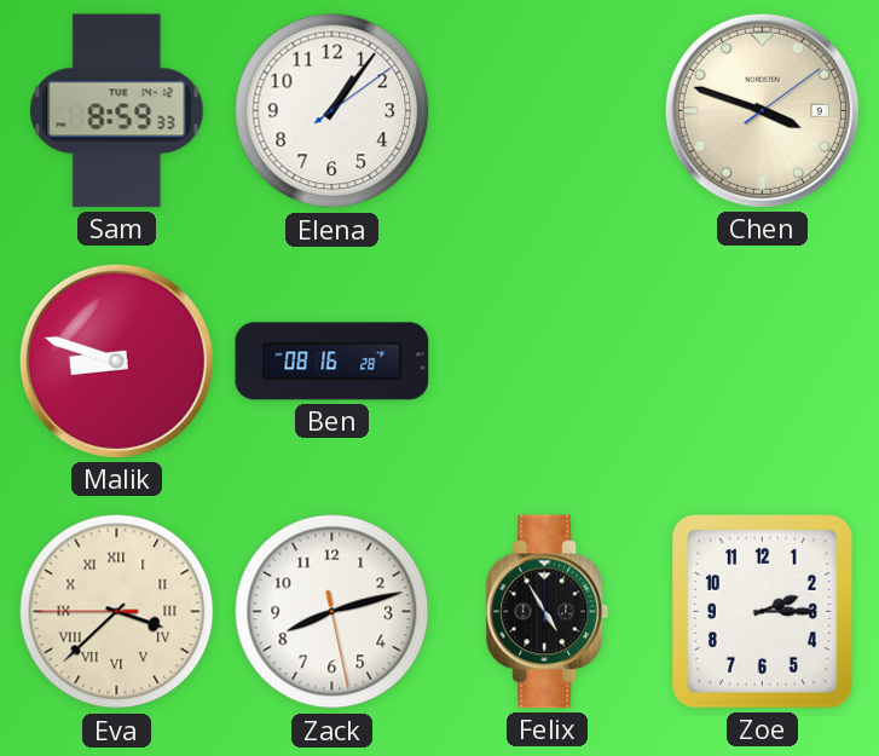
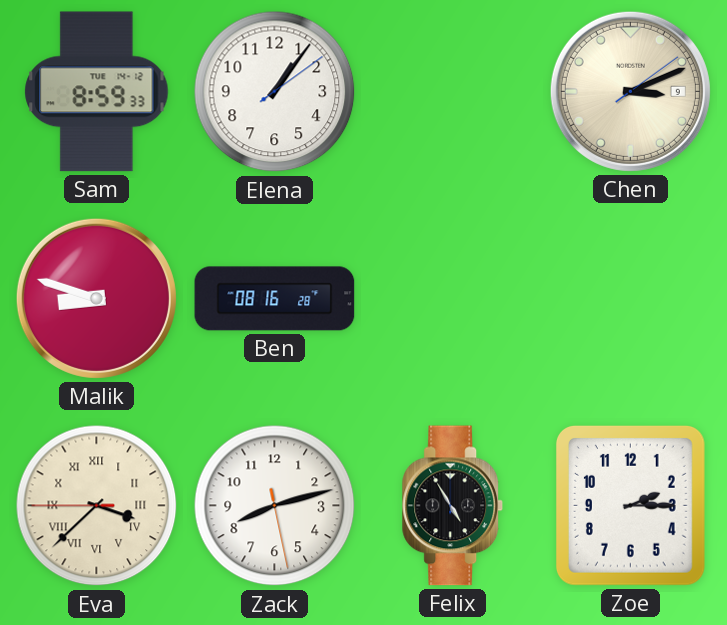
Chen: 3:48 -> 3:11
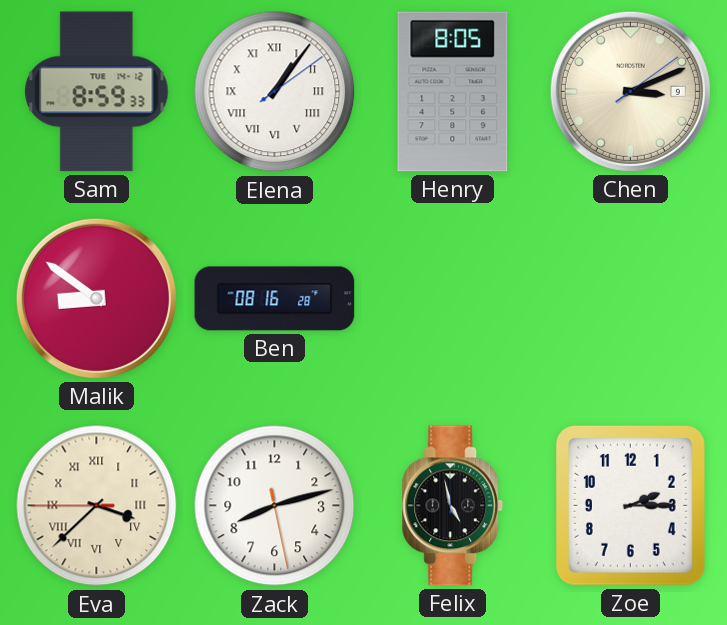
Elena numerals: Arabic -> Roman
Henry: none -> 8:05
Malik: 8:48 -> 8:51
Felix: 4:55 -> 4:58
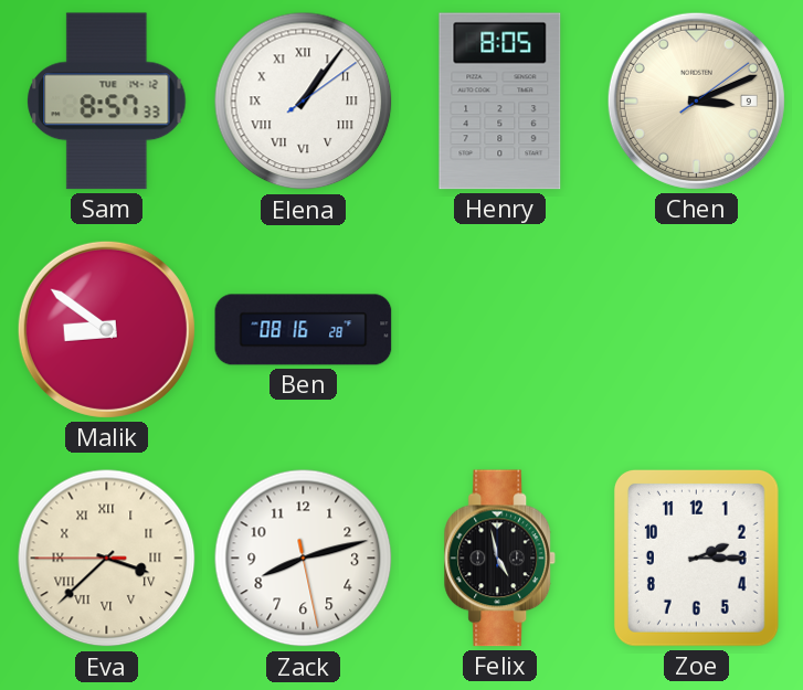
Sam: 8:59 -> 8:57
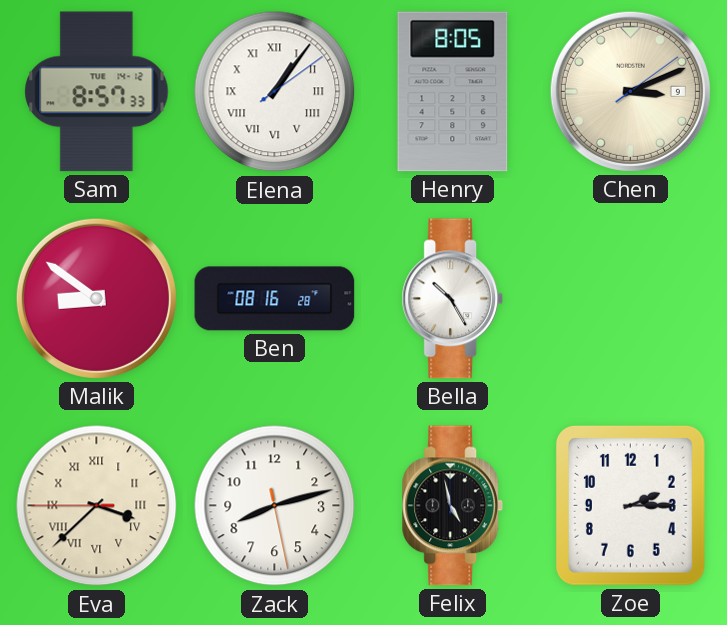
Bella: none -> 10:25
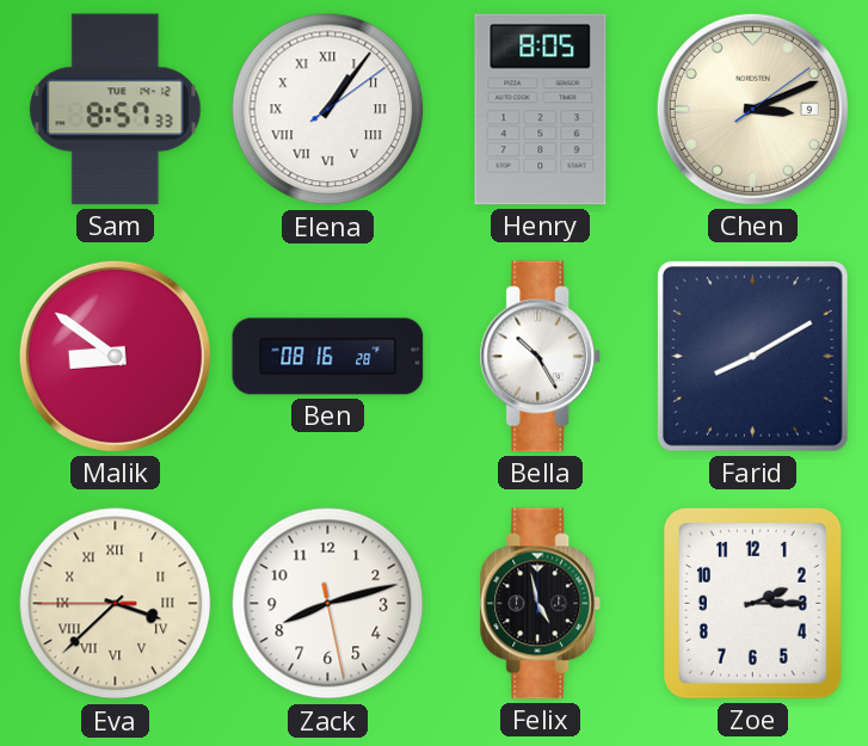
Farid: none -> 8:10
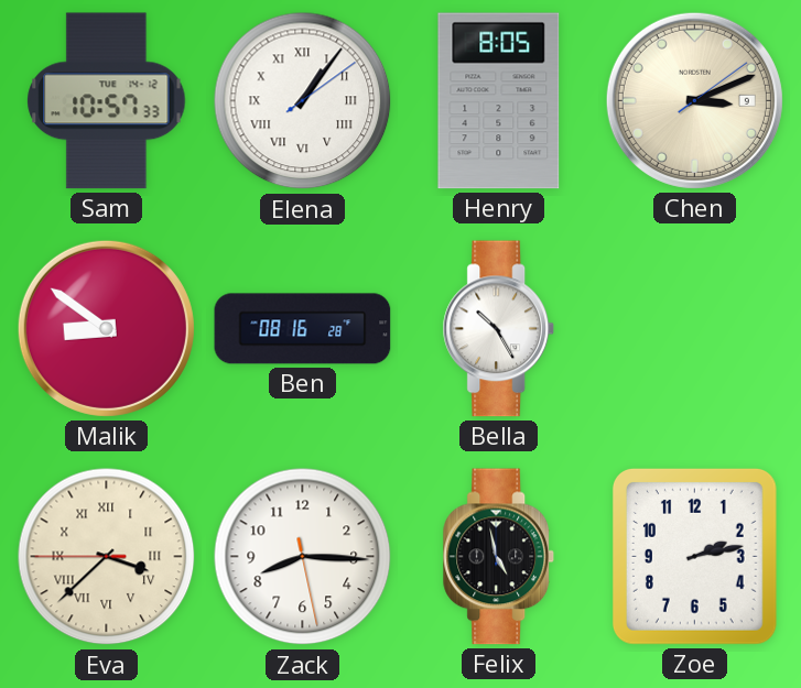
Sam: 8:57 -> 10:57
Farid: 8:10 -> none
Zack: 8:12 -> 8:15
Zoe: 2:15 -> 2:13
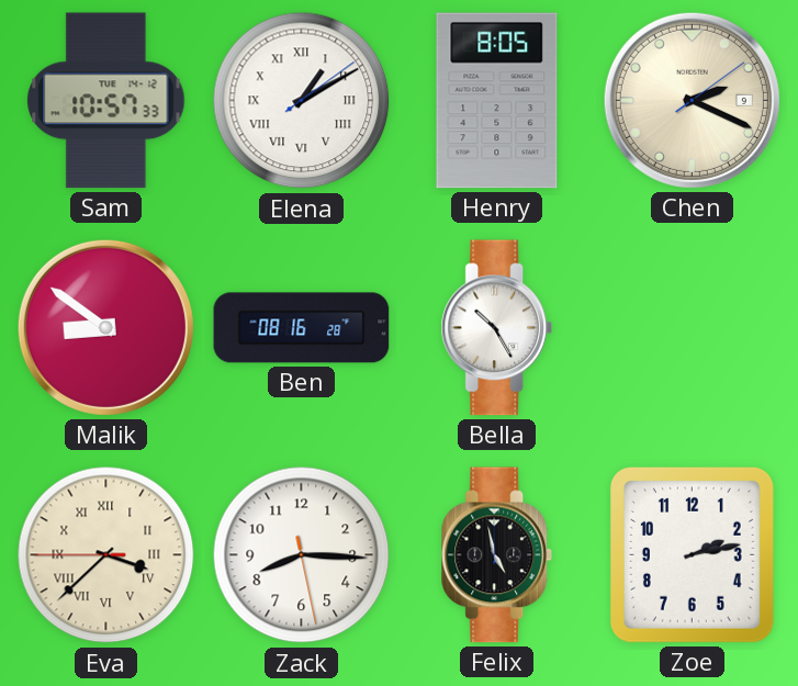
Elena: 1:06 -> 1:10
Chen: 3:11 -> 2:19
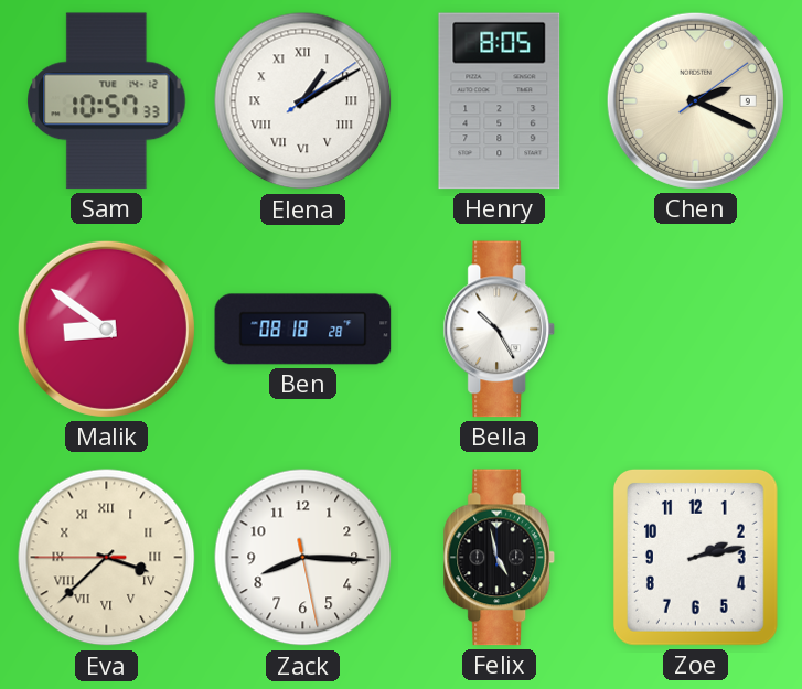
Ben: 08:16 -> 08:18
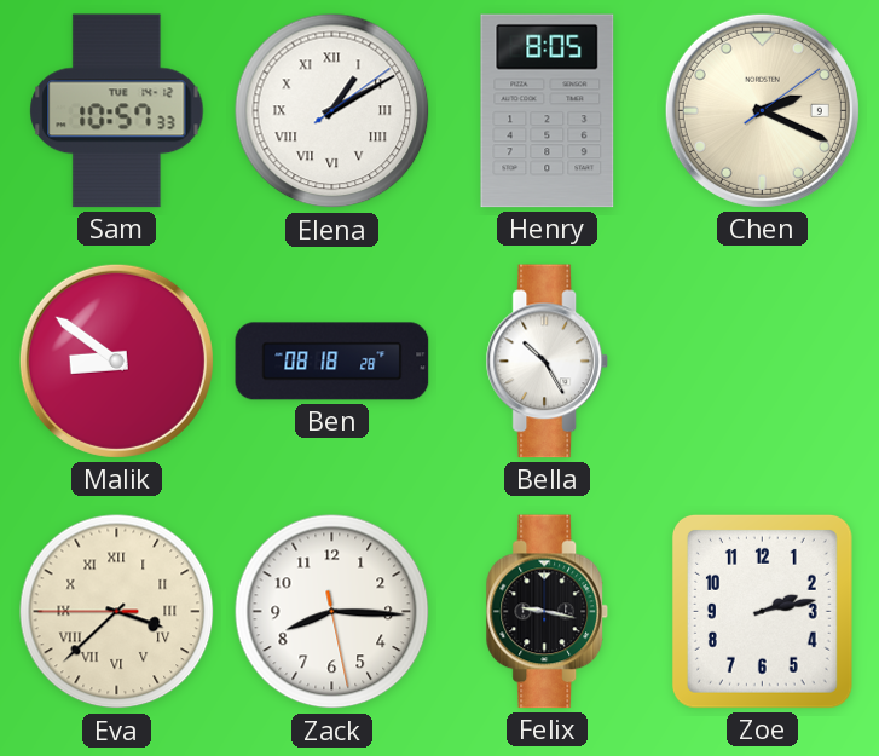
Felix: 4:58 -> 9:17
